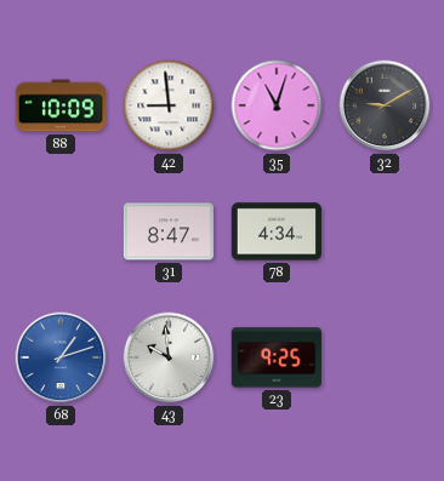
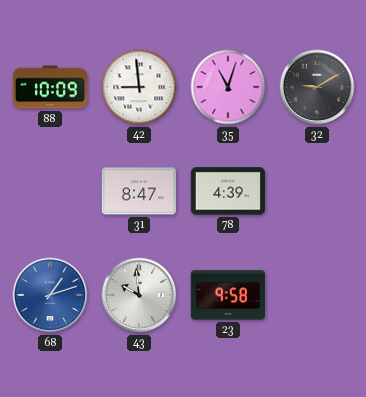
78: 4:34 -> 4:39
23: 9:25 -> 9:58
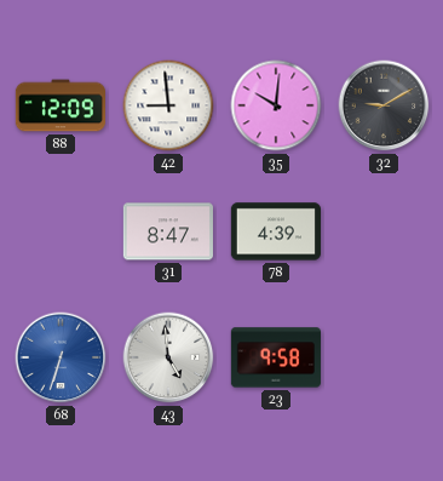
88: 10:09 -> 12:09
35: 11:03 -> 10:01
68: 1:12 -> 6:33
43: 9:59 -> 4:59
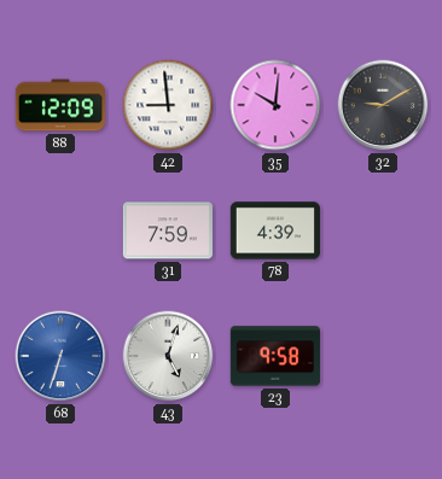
31: 8:47 -> 7:59
43: 4:59 -> 5:03
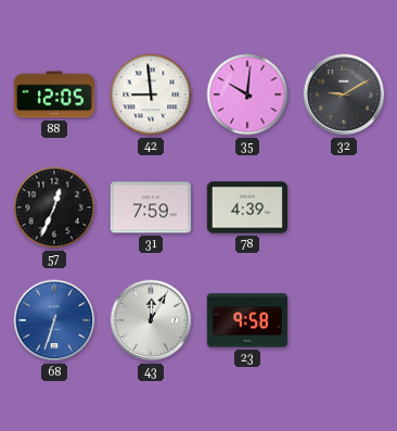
88: 12:09 -> 12:05
57: none -> 12:34
43: 5:03 -> 12:05
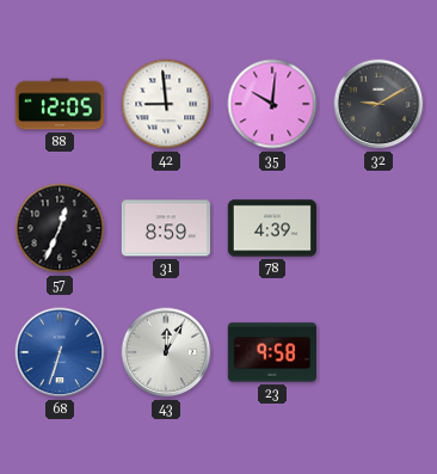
31: 7:59 -> 8:59
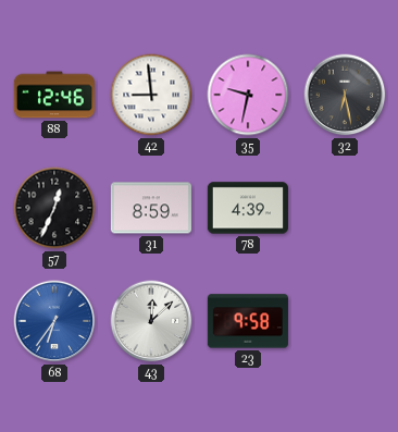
88: 12:05 -> 12:46
35: 10:01 -> 9:32
32: 9:10 -> 6:28
68: 6:33 -> 6:36
43: 12:05 -> 12:08
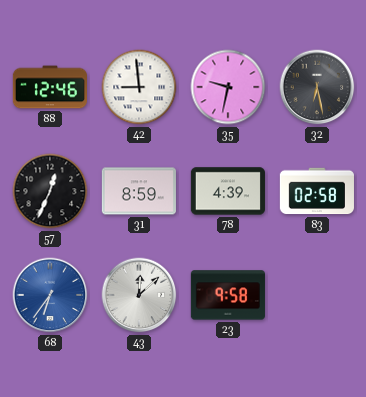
83: none -> 02:58
